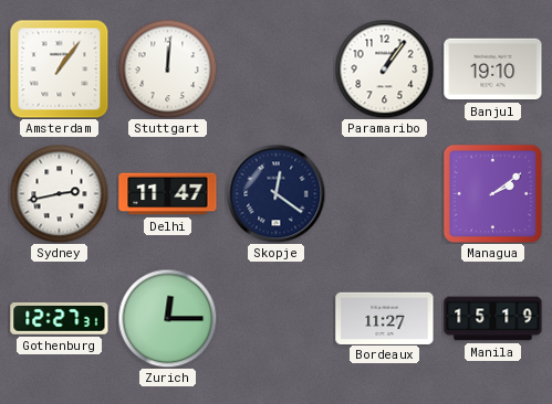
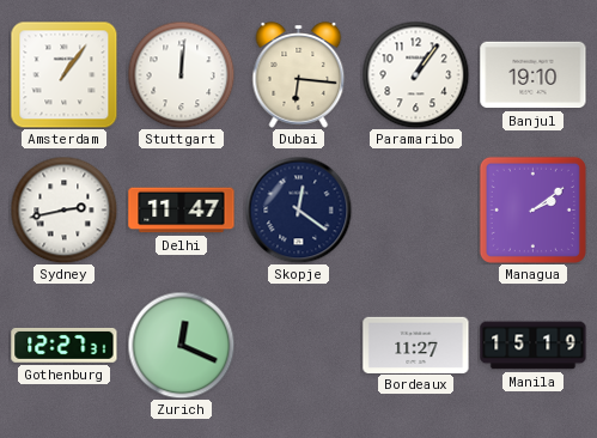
Dubai: none -> 6:16
Zurich: 12:15 -> 12:19
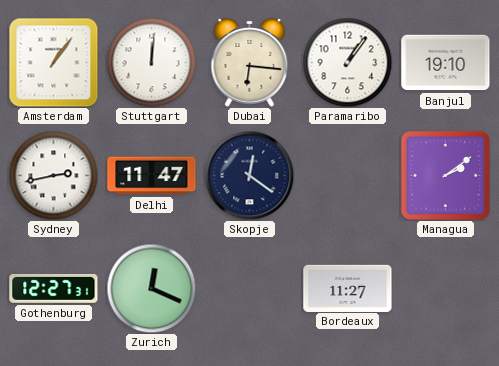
Manila: 15:19 -> none
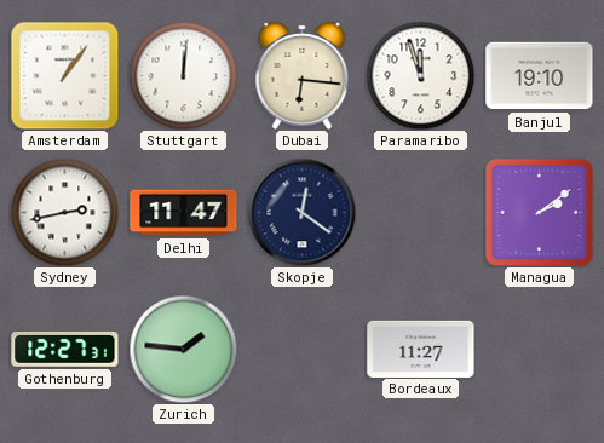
Paramaribo: 1:06 -> 11:57
Zurich: 12:19 -> 1:46
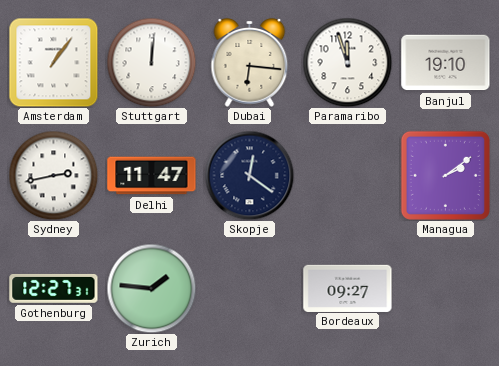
Bordeaux: 11:27 -> 09:27
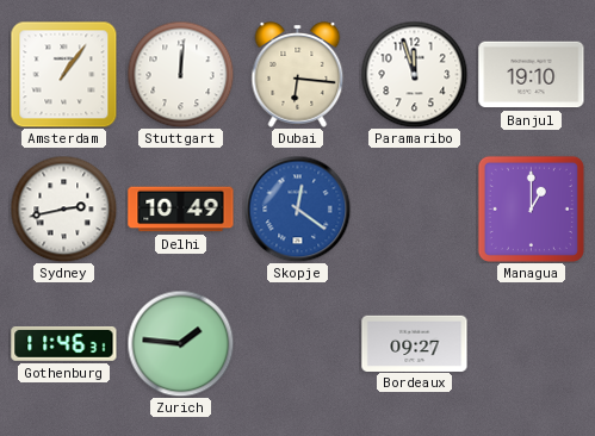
Delhi: 11:47 -> 10:49
Skopje dial: navy -> blue
Managua: 2:09 -> 1:00
Gothenburg: 12:27 -> 11:46
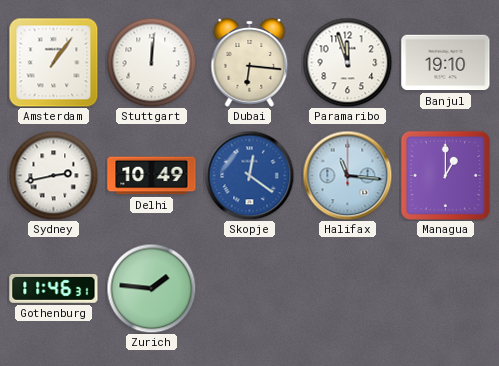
Halifax: none -> 11:16
Bordeaux: 09:27 -> none
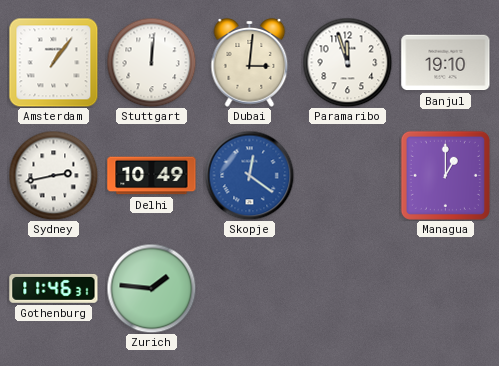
Dubai: 6:16 -> 3:01
Halifax: 11:16 -> none
